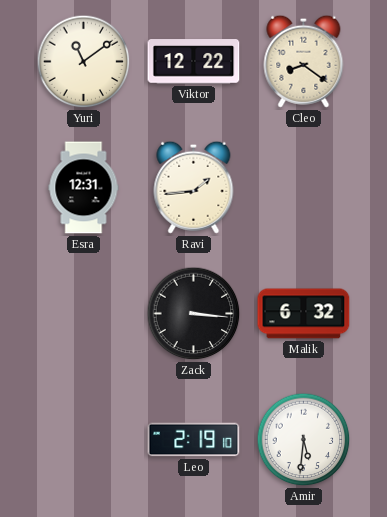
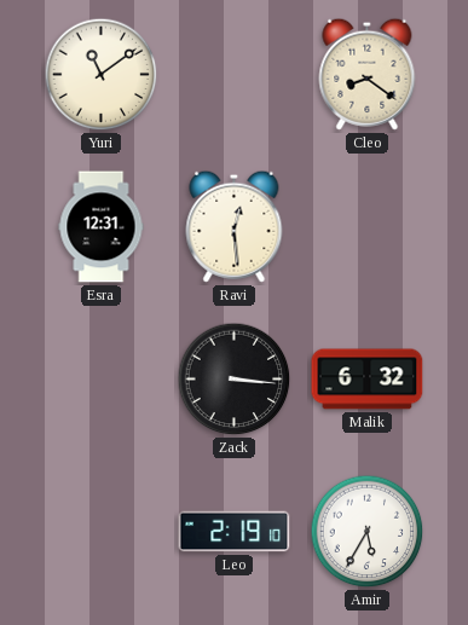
Viktor: 12:22 -> none
Ravi: 1:44 -> 12:29
Amir: 5:31 -> 5:35
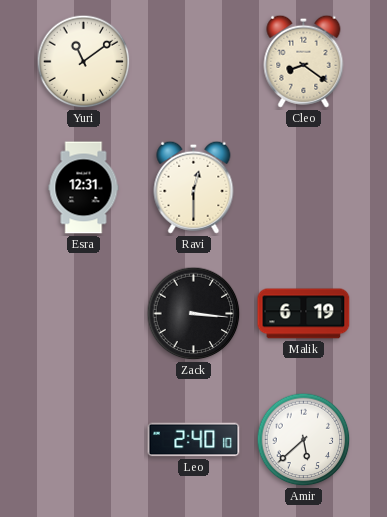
Ravi: 12:29 -> 12:30
Malik: 6:32 -> 6:19
Leo: 2:19 -> 2:40
Amir: 5:35 -> 5:38
